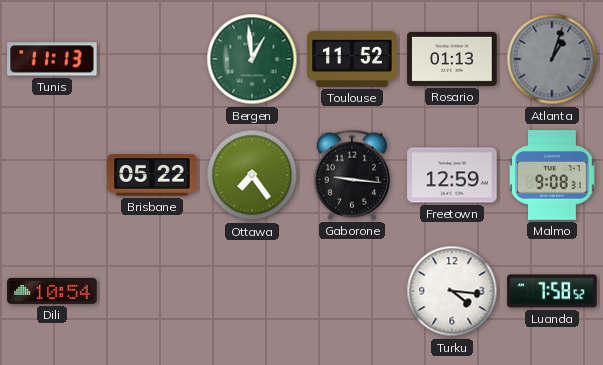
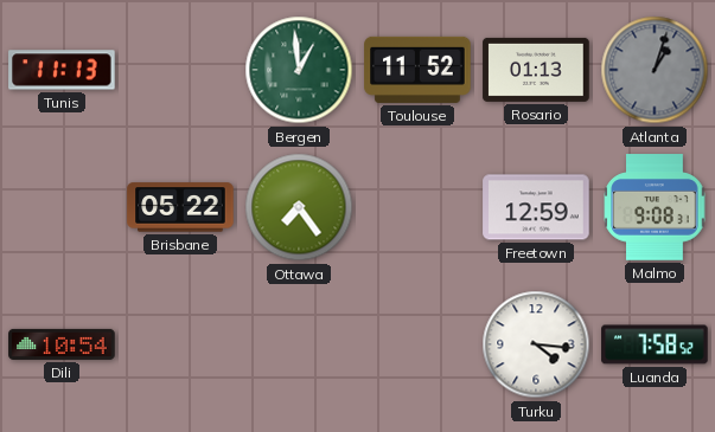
Gaborone: 9:16 -> none
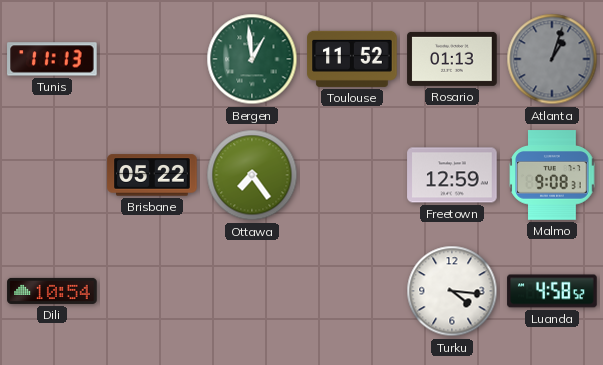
Luanda: 7:58 -> 4:58
